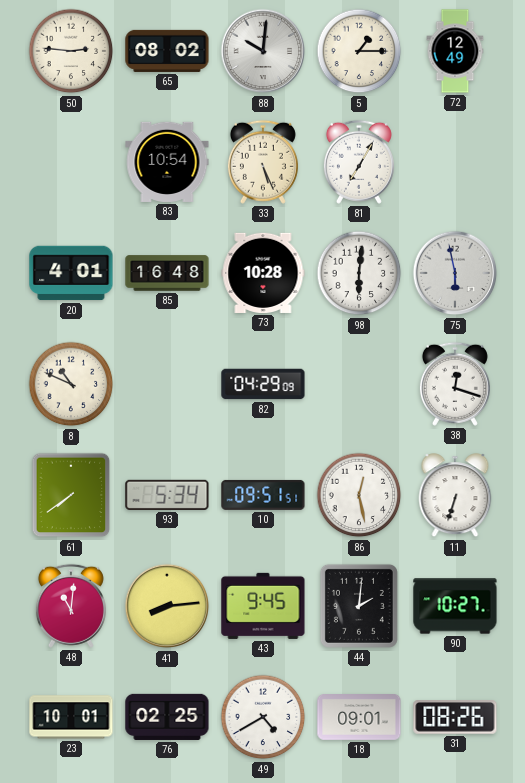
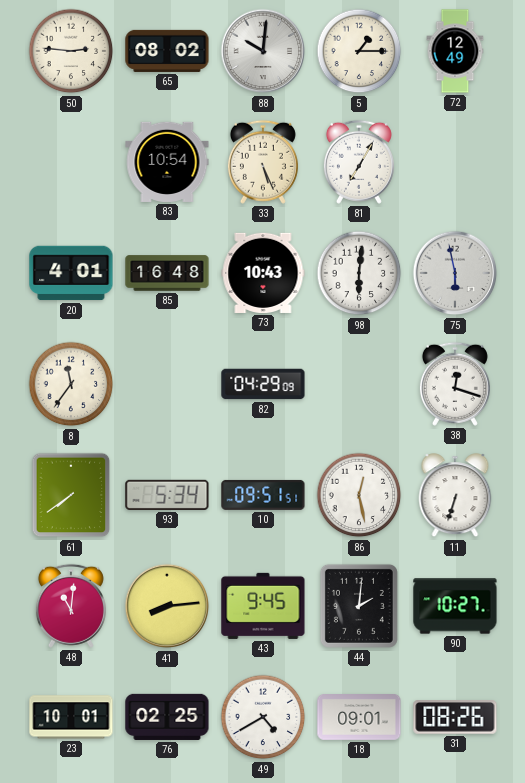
73: 10:28 -> 10:43
8: 10:49 -> 11:36
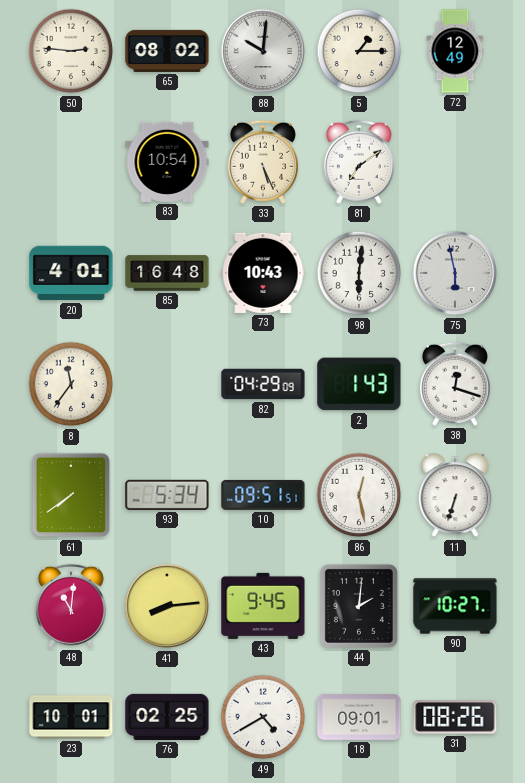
81: 7:05 -> 7:09
2: none -> 1:43
